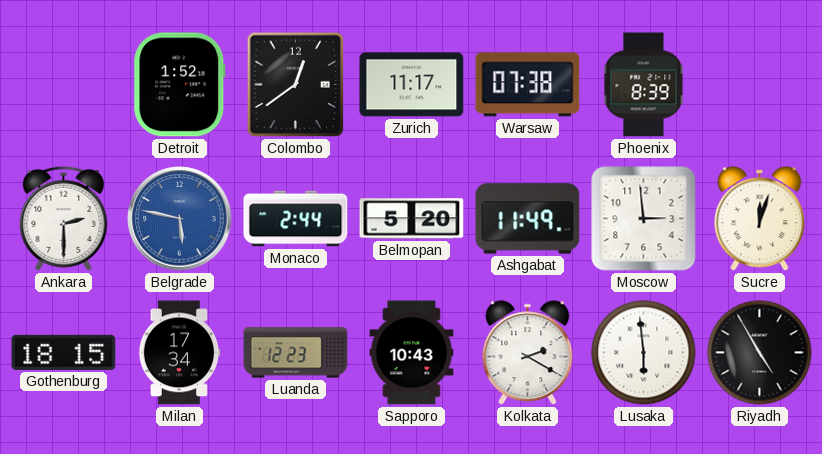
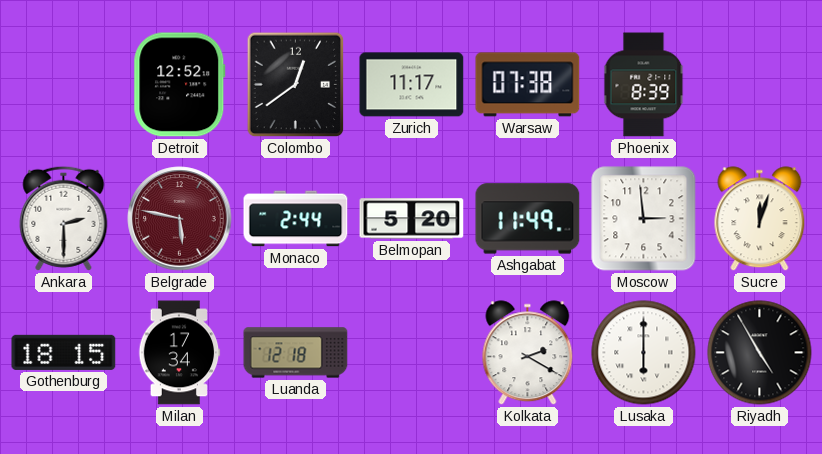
Detroit: 1:52 -> 12:52
Belgrade dial: blue -> burgundy
Luanda: 12:23 -> 12:18
Sapporo: 10:43 -> none
Lusaka: 5:59 -> 6:00
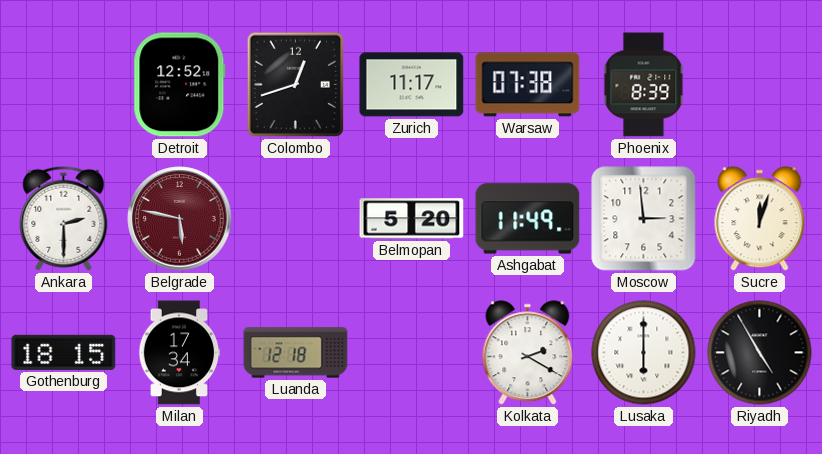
Colombo: 12:39 -> 12:42
Monaco: 2:44 -> none
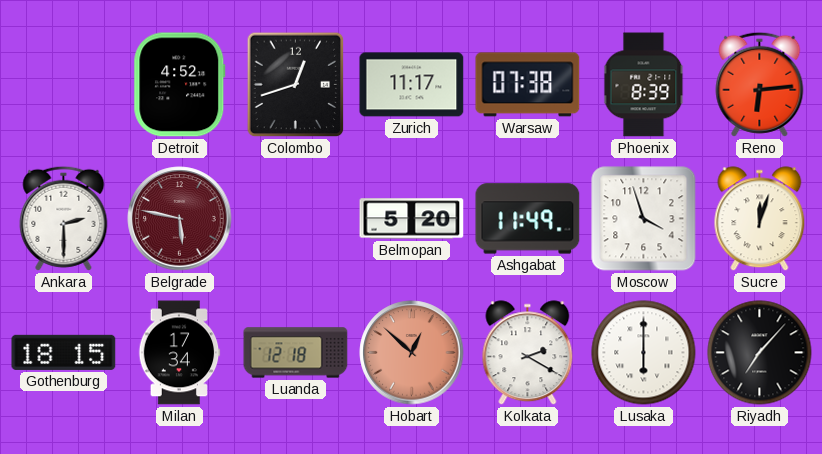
Detroit: 12:52 -> 4:52
Reno: none -> 6:14
Moscow: 2:59 -> 3:57
Hobart: none -> 12:52
Riyadh: 4:55 -> 7:07
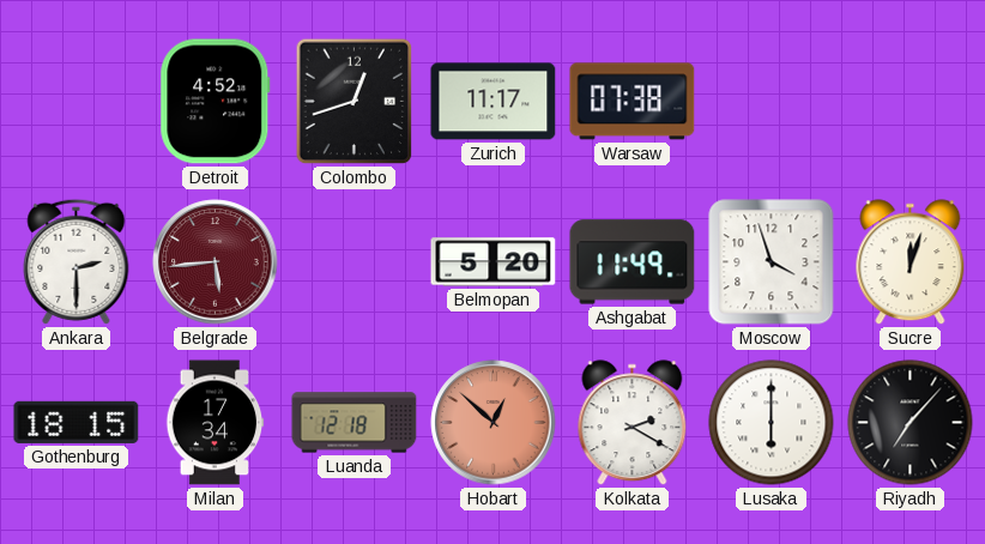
Phoenix: 8:39 -> none
Reno: 6:14 -> none
Belgrade: 5:47 -> 5:44
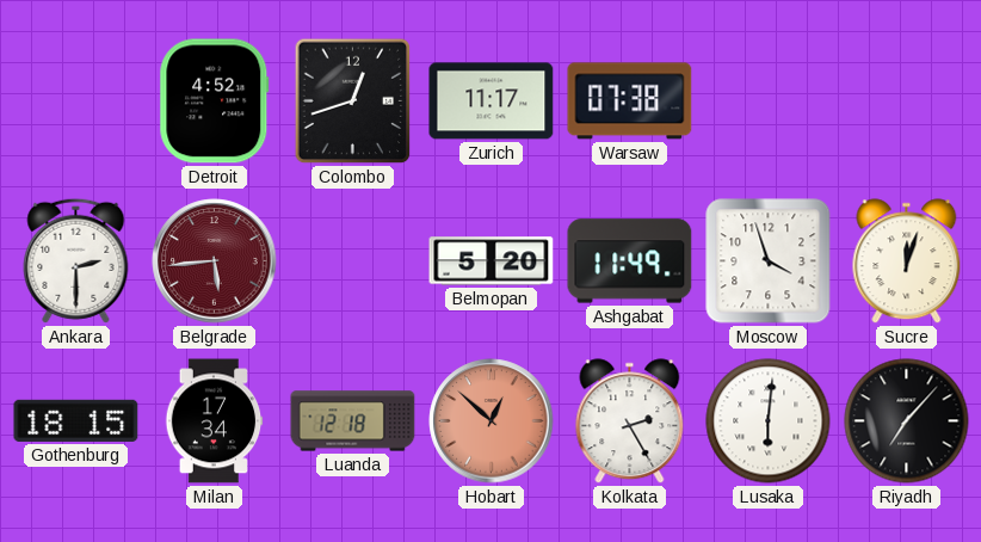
Kolkata: 2:20 -> 2:25
Lusaka: 6:00 -> 6:01
